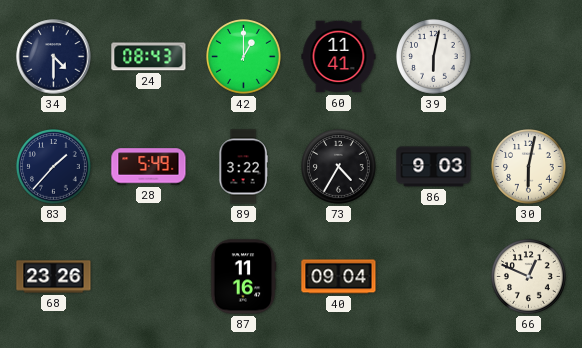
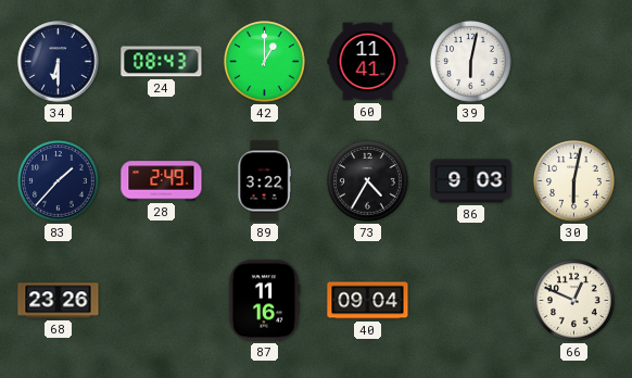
34: 4:30 -> 6:30
28: 5:49 -> 2:49
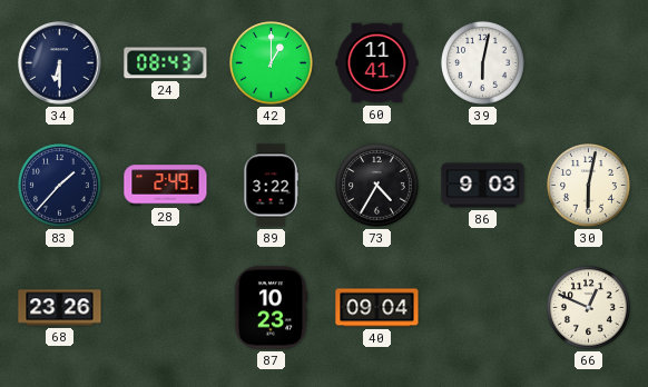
87: 11:16 -> 10:23
